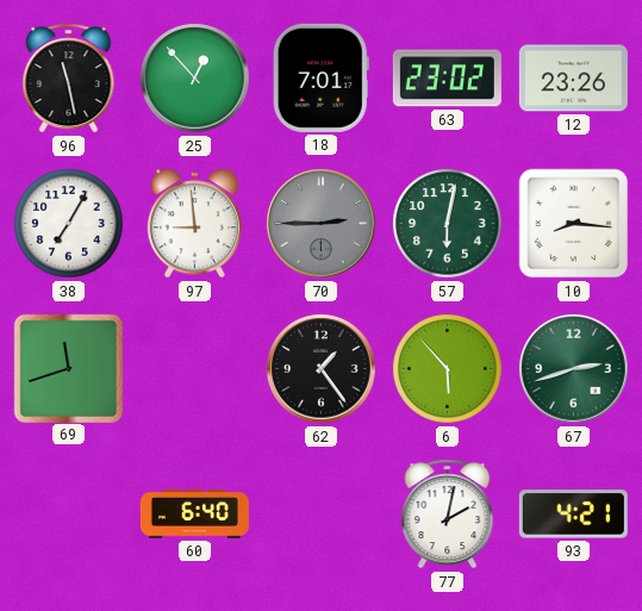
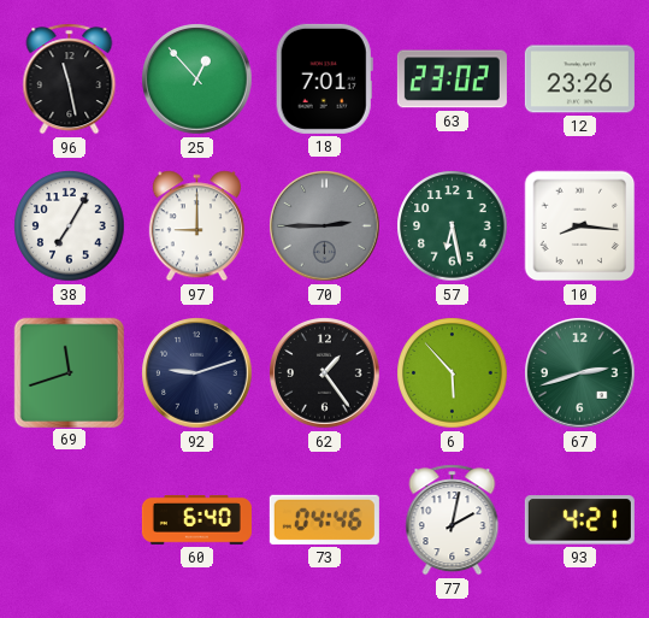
97: 8:59 -> 9:00
57: 6:02 -> 6:28
92: none -> 9:12
73: none -> 04:46
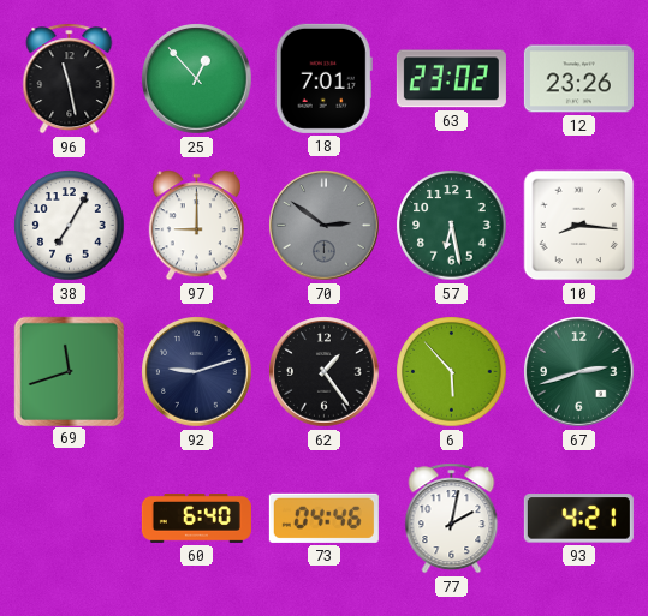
70: 2:45 -> 2:51
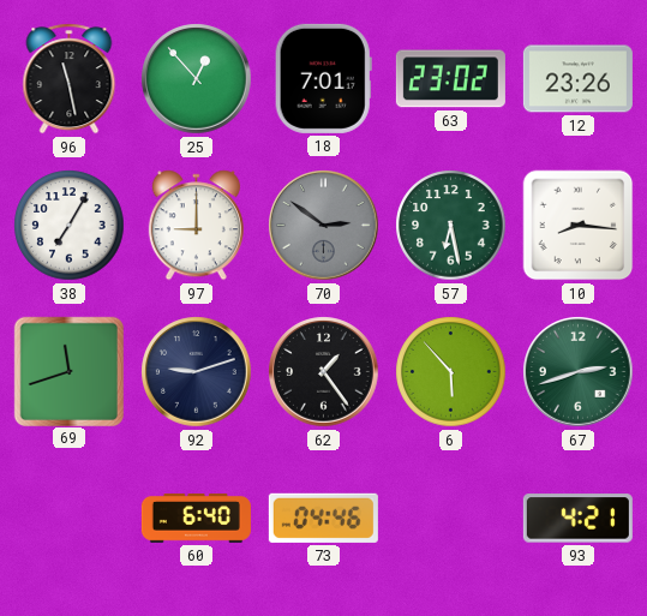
77: 2:02 -> none
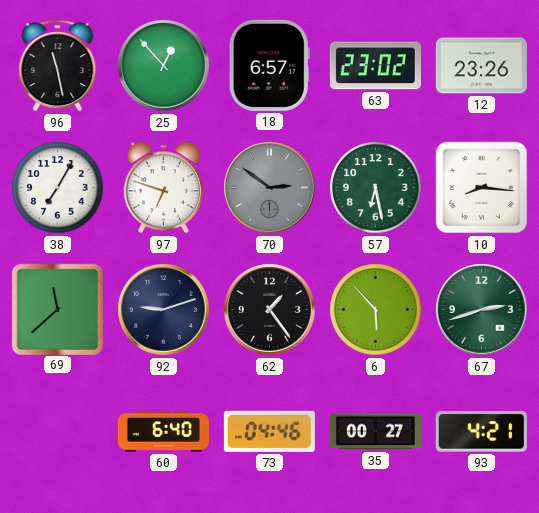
18: 7:01 -> 6:57
97: 9:00 -> 6:48
69: 11:42 -> 11:38
35: none -> 00:27
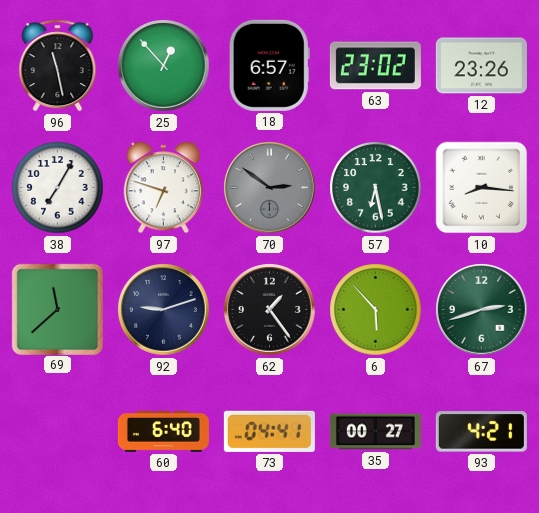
73: 04:46 -> 04:41
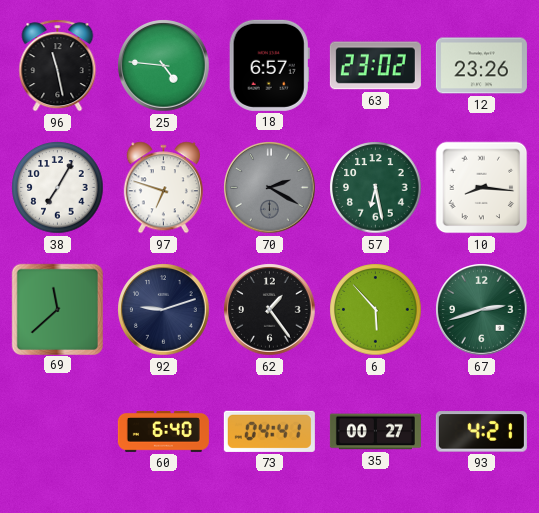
25: 12:53 -> 4:46
70: 2:51 -> 2:20
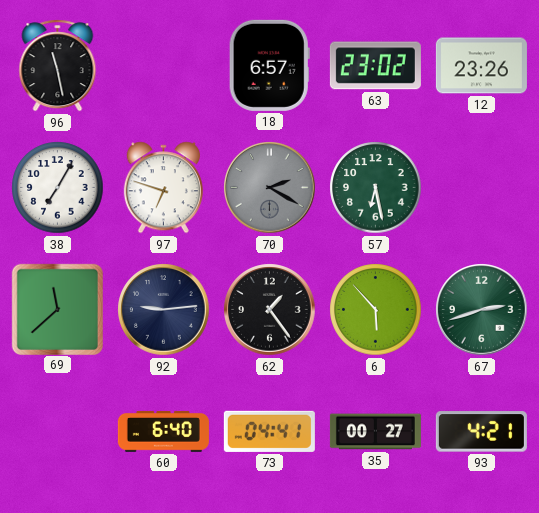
25: 4:46 -> none
10: 8:16 -> none
92: 9:12 -> 9:14
